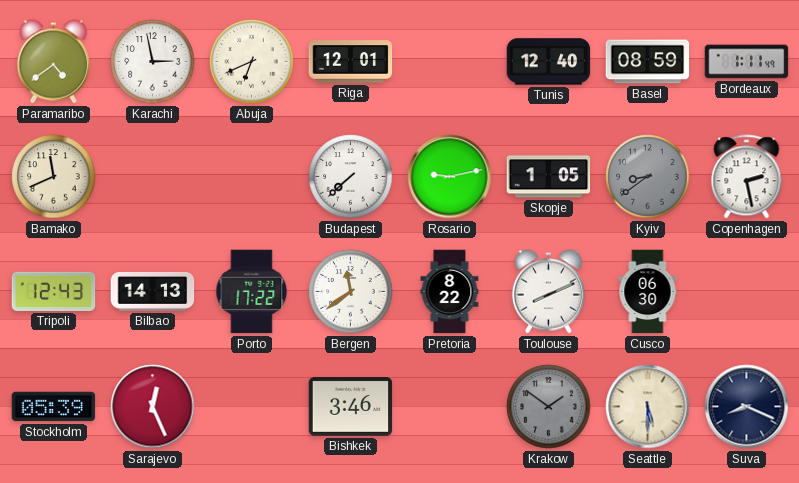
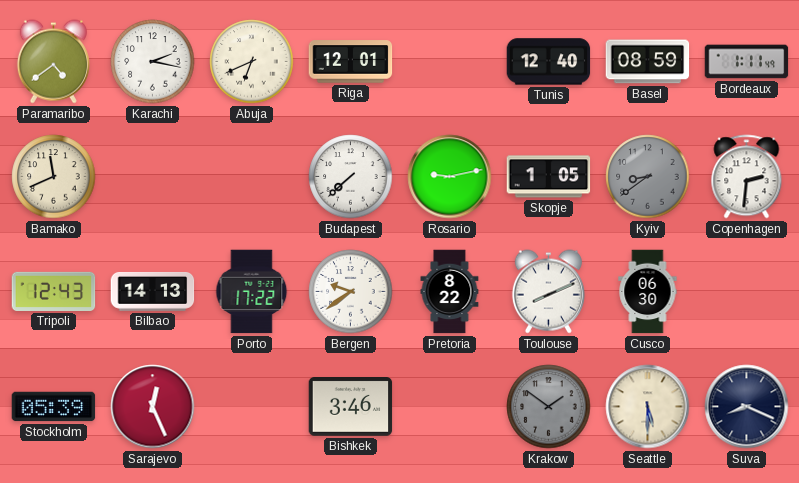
Karachi: 2:58 -> 2:17
Copenhagen: 2:28 -> 2:31
Bergen: 11:39 -> 9:39
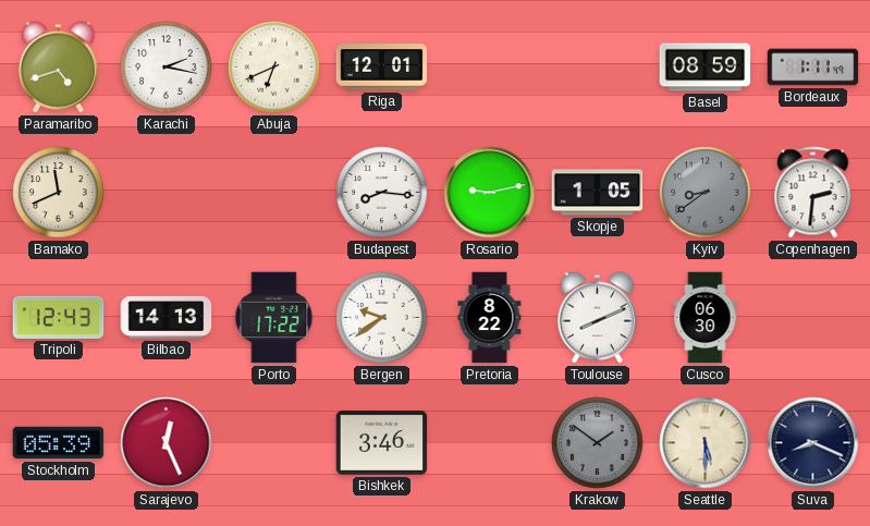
Paramaribo: 4:39 -> 4:42
Tunis: 12:40 -> none
Budapest: 7:38 -> 8:16
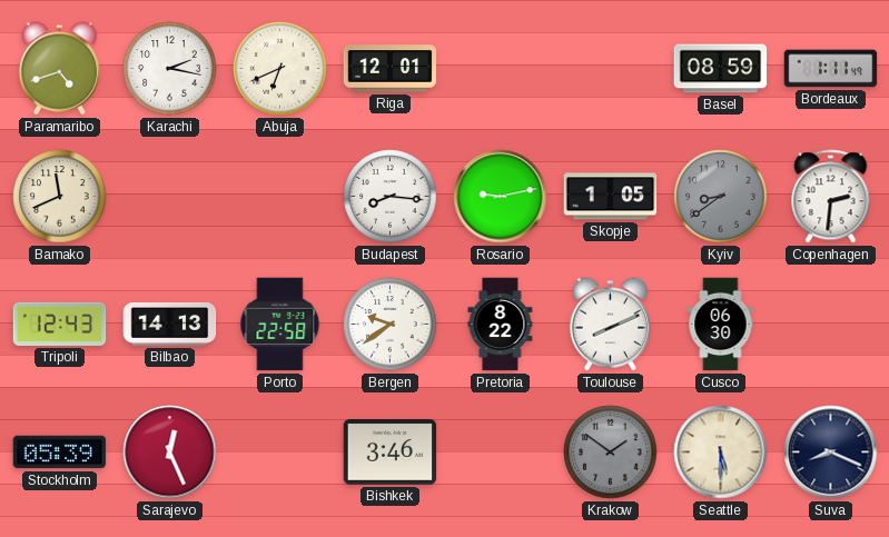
Porto: 17:22 -> 22:58
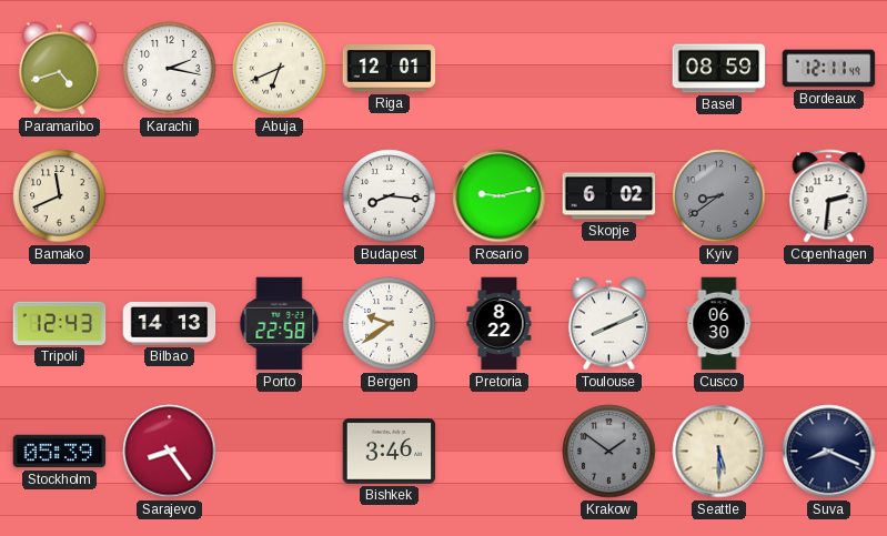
Bordeaux: 1:11 -> 12:11
Skopje: 1:05 -> 6:02
Sarajevo: 12:26 -> 8:24
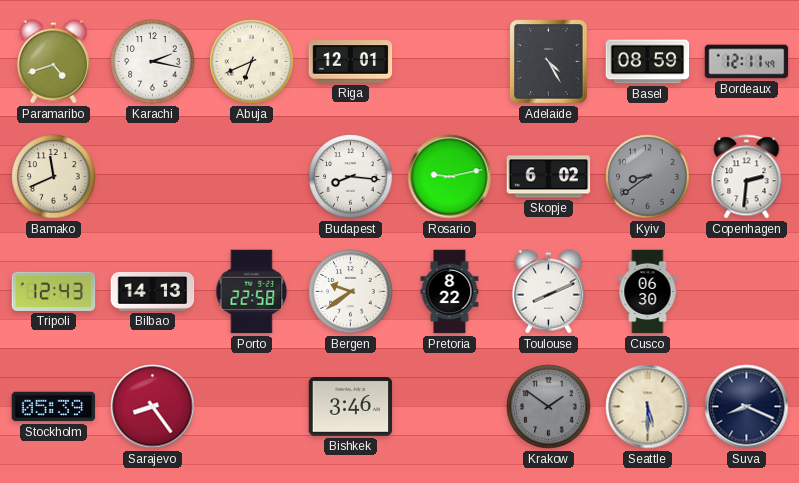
Adelaide: none -> 4:25
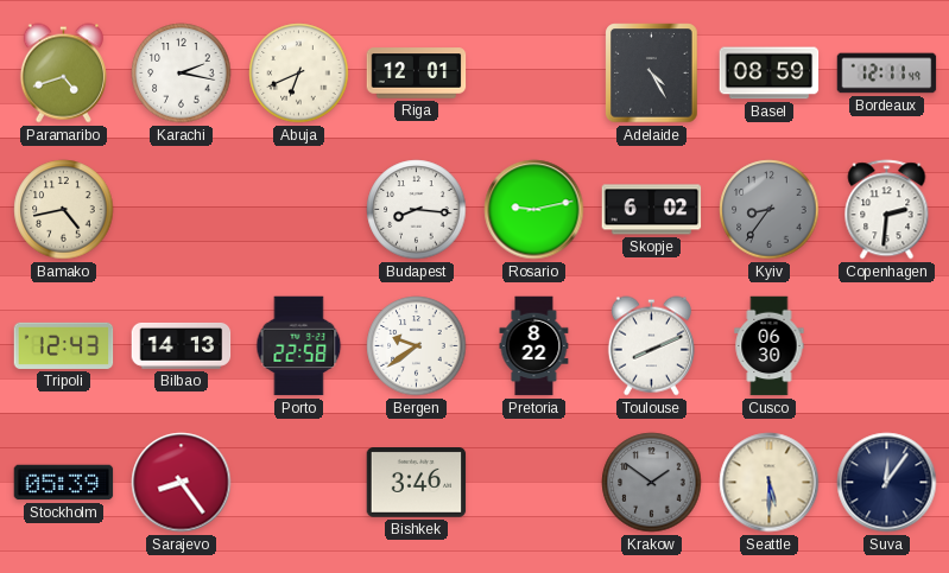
Bamako: 11:41 -> 4:43
Kyiv: 8:39 -> 8:36
Suva: 8:19 -> 12:06
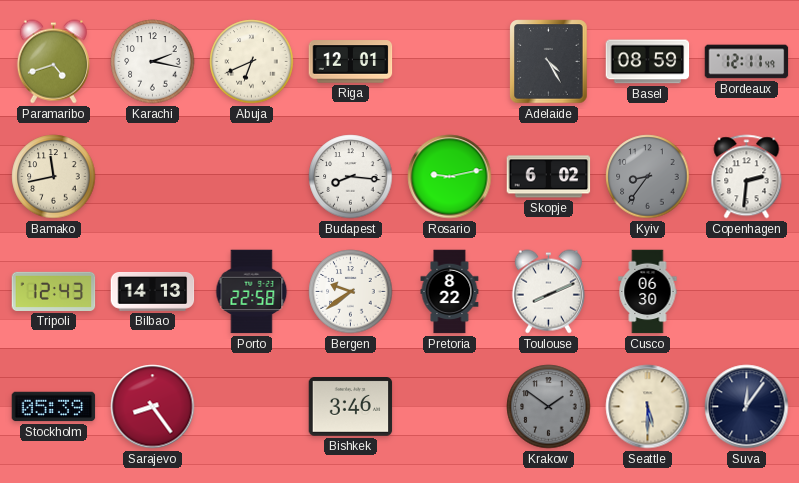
Bamako: 4:43 -> 11:43
